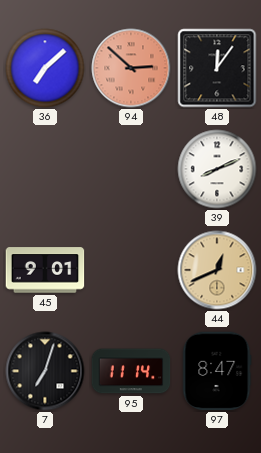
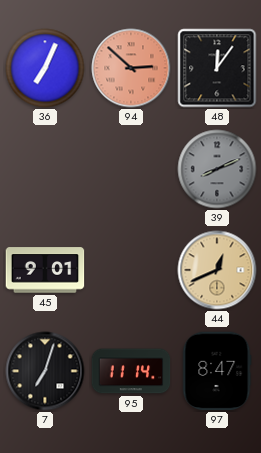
36: 7:08 -> 7:04
39 dial: white -> grey
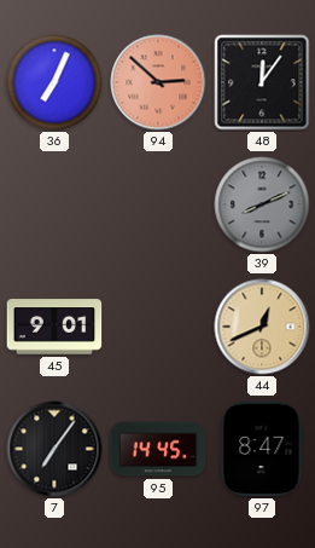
7: 7:03 -> 7:06
95: 11:14 -> 14:45
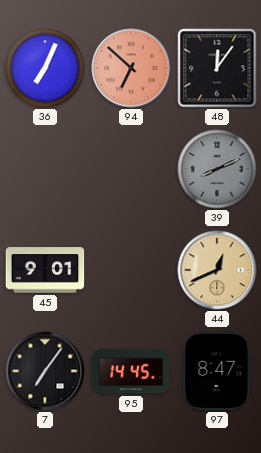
94: 2:52 -> 6:52
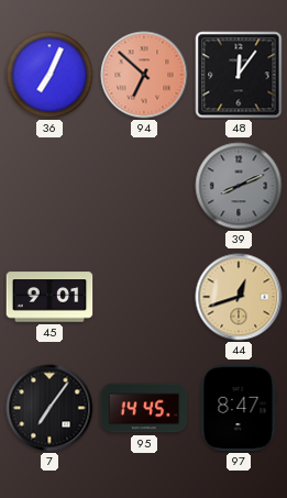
44: 12:41 -> 12:42
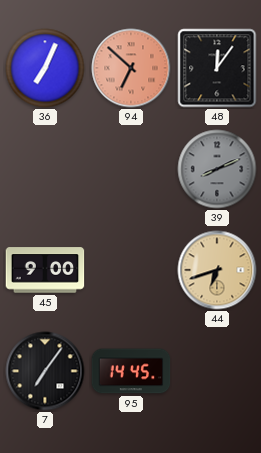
45: 9:01 -> 9:00
44: 12:42 -> 6:42
97: 8:47 -> none
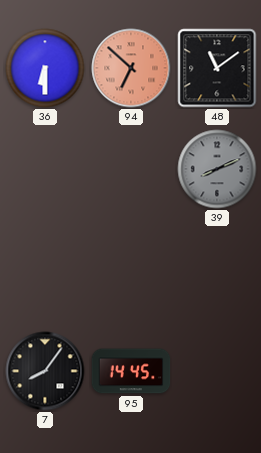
36: 7:04 -> 6:30
48: 12:06 -> 11:09
45: 9:00 -> none
44: 6:42 -> none
7: 7:06 -> 8:06
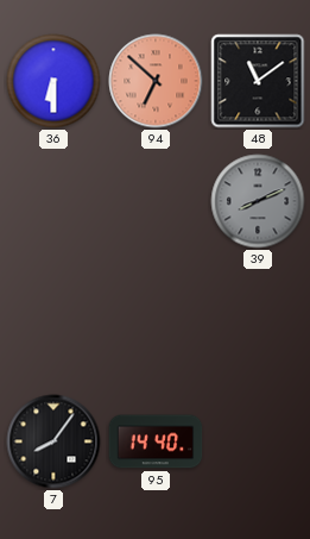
95: 14:45 -> 14:40
